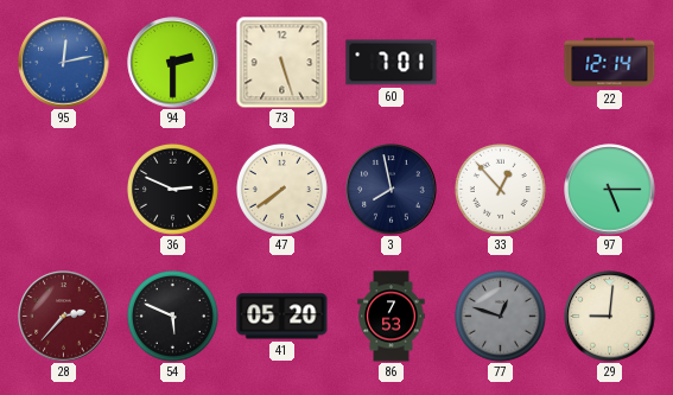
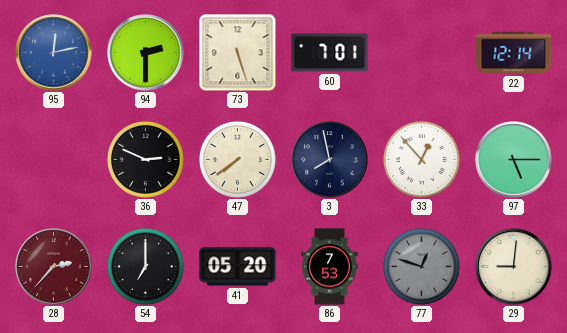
54: 5:49 -> 7:00
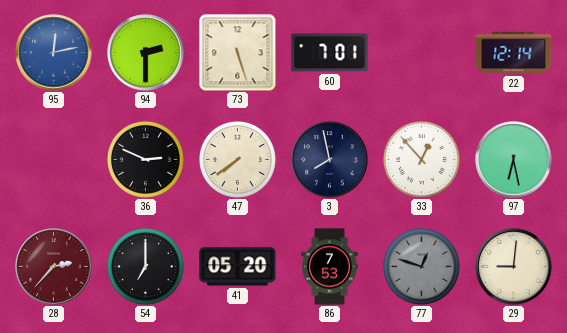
97: 5:15 -> 6:28
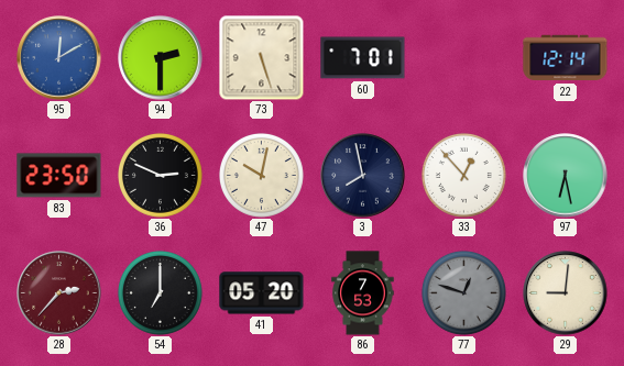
95: 12:13 -> 12:10
83: none -> 23:50
47: 7:39 -> 10:02
